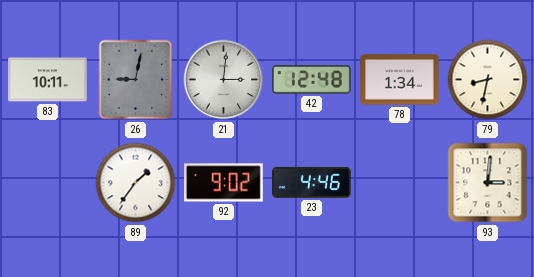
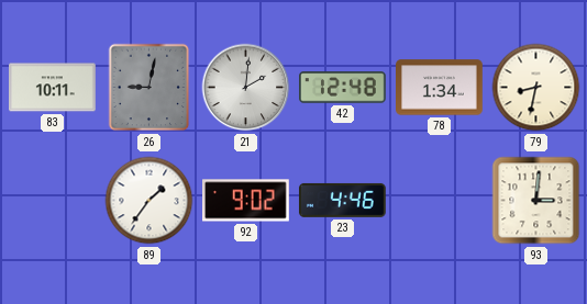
21: 3:01 -> 2:01
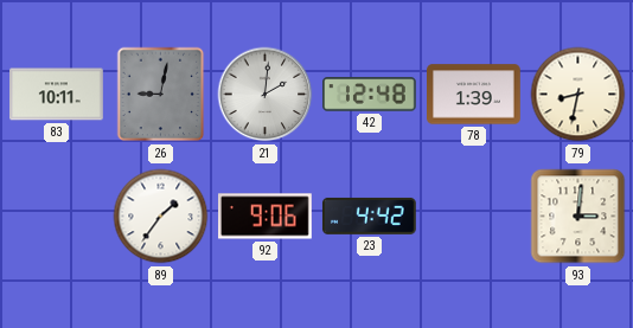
78: 1:34 -> 1:39
92: 9:02 -> 9:06
23: 4:46 -> 4:42
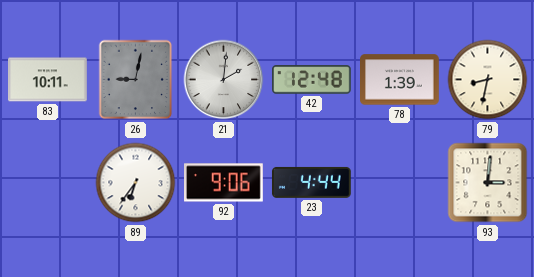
89: 1:36 -> 6:36
23: 4:42 -> 4:44
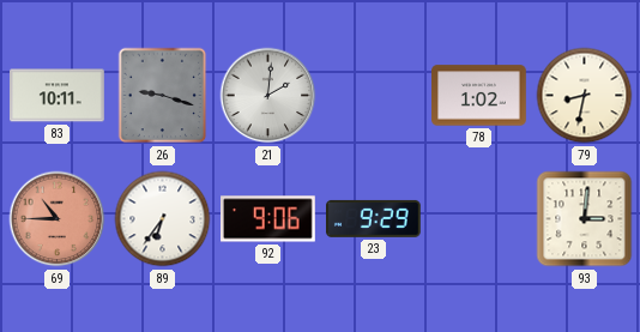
26: 9:02 -> 9:18
42: 12:48 -> none
78: 1:39 -> 1:02
69: none -> 10:45
23: 4:44 -> 9:29
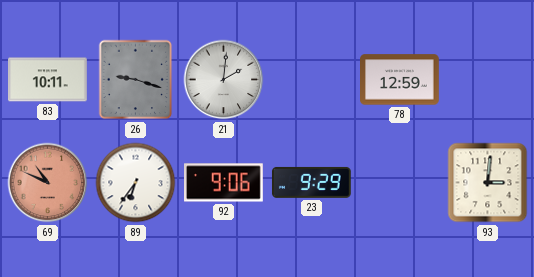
78: 1:02 -> 12:59
79: 8:32 -> none
69: 10:45 -> 10:49
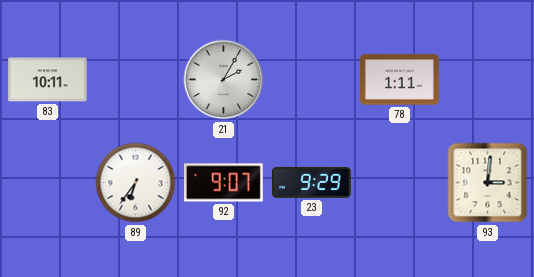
26: 9:18 -> none
21: 2:01 -> 2:05
78: 12:59 -> 1:11
69: 10:49 -> none
92: 9:06 -> 9:07
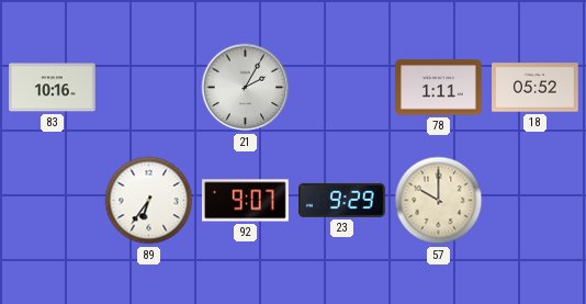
83: 10:11 -> 10:16
18: none -> 05:52
57: none -> 10:00
93: 3:01 -> none
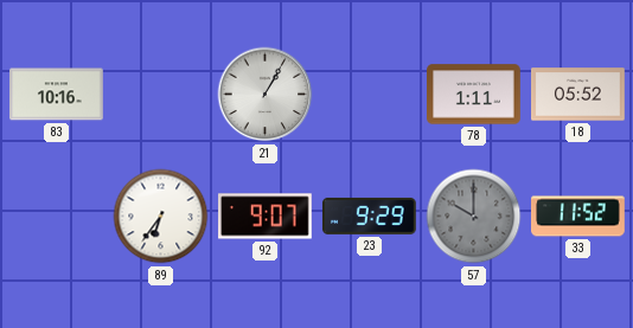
21: 2:05 -> 1:05
57 dial: cream -> grey
33: none -> 11:52
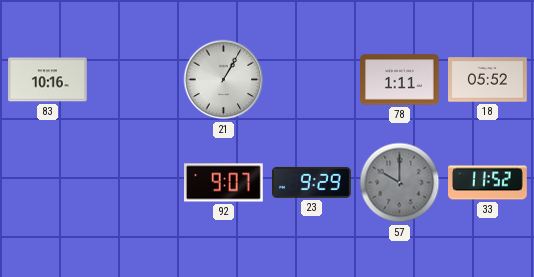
89: 6:36 -> none
